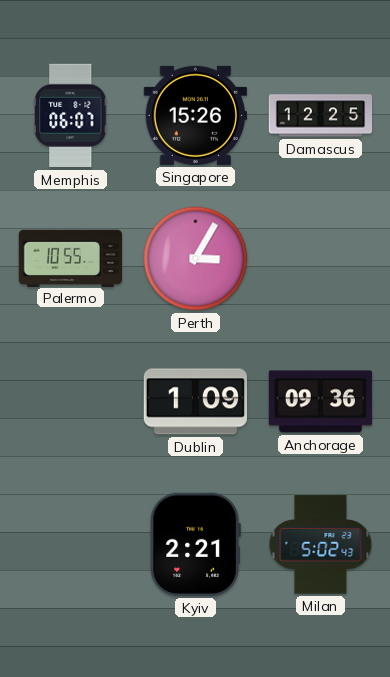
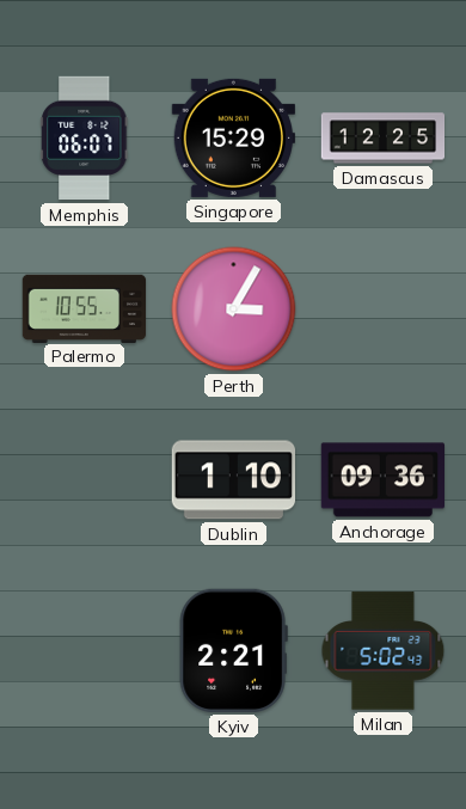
Singapore: 15:26 -> 15:29
Dublin: 1:09 -> 1:10
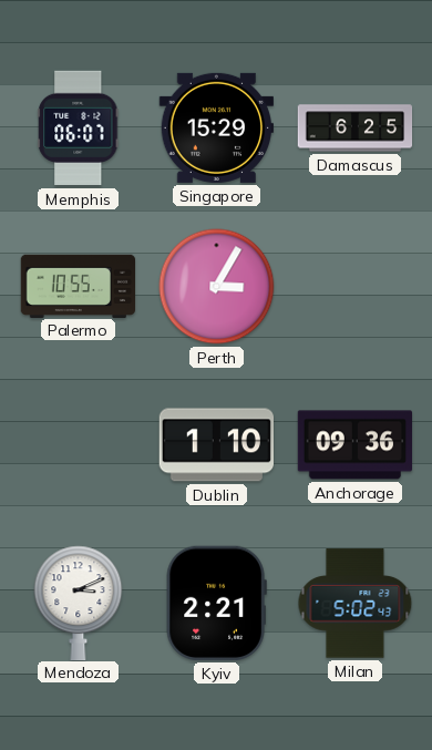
Damascus: 12:25 -> 6:25
Mendoza: none -> 3:11
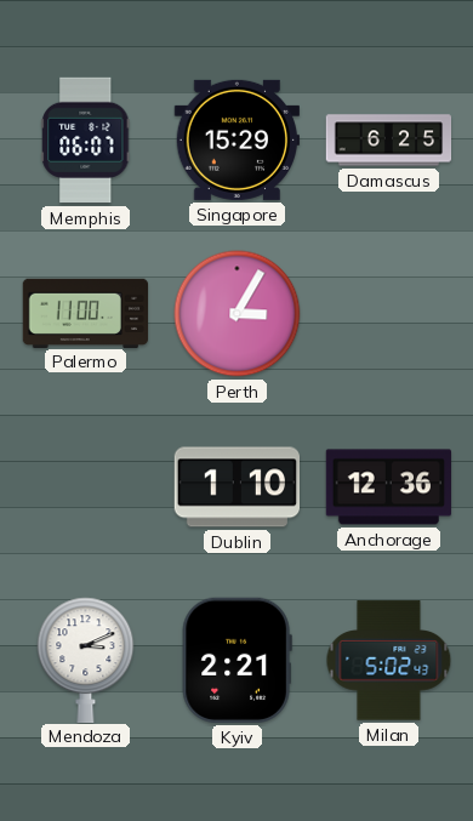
Palermo: 10:55 -> 11:00
Anchorage: 09:36 -> 12:36
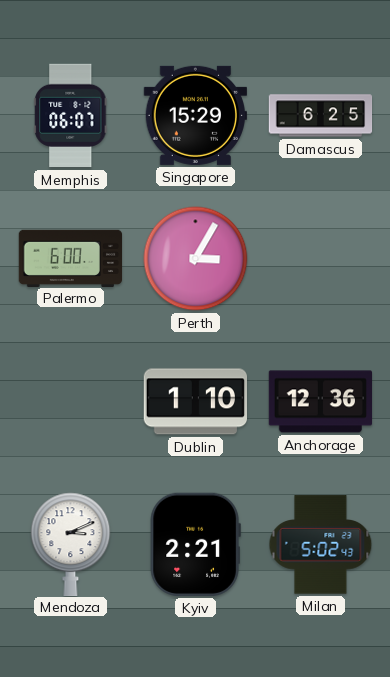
Palermo: 11:00 -> 6:00
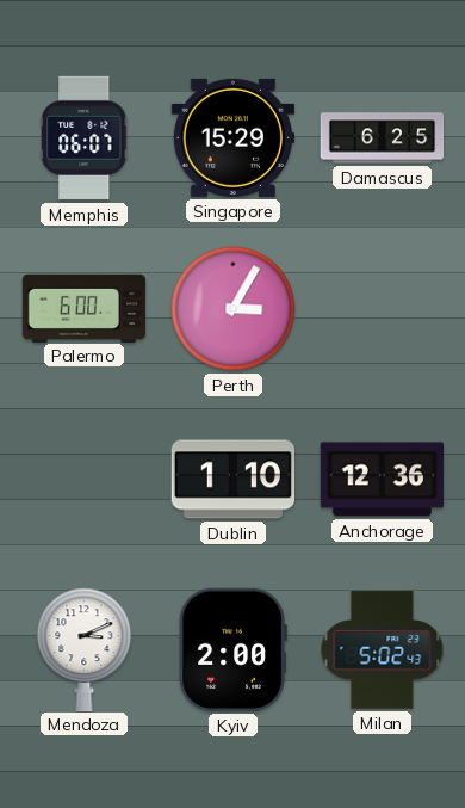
Kyiv: 2:21 -> 2:00
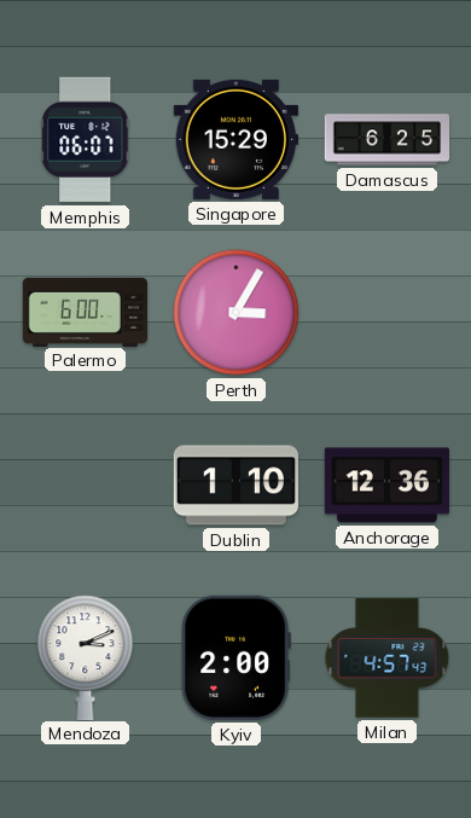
Milan: 5:02 -> 4:57
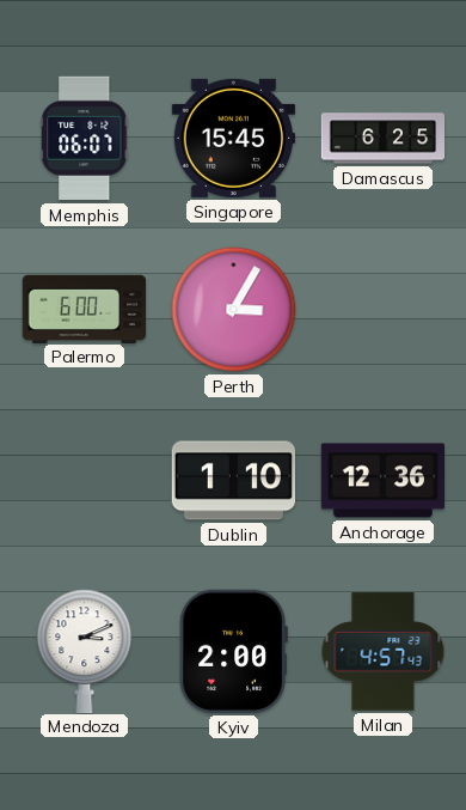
Singapore: 15:29 -> 15:45
